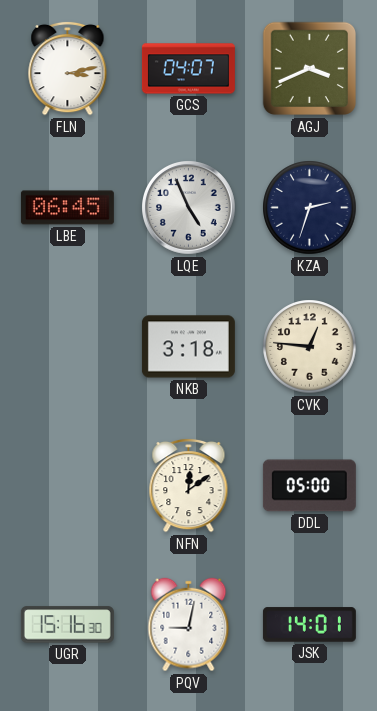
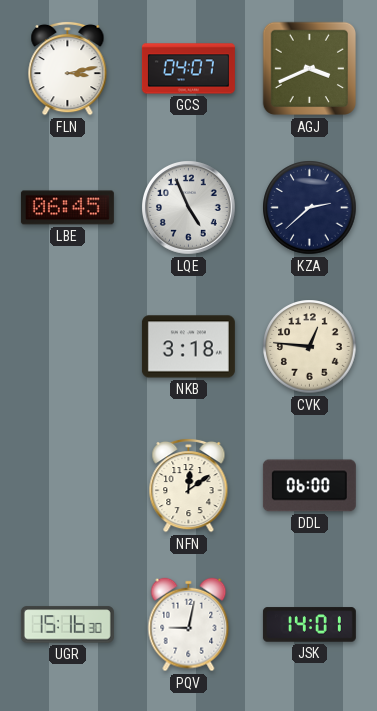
KZA: 2:33 -> 2:38
DDL: 05:00 -> 06:00
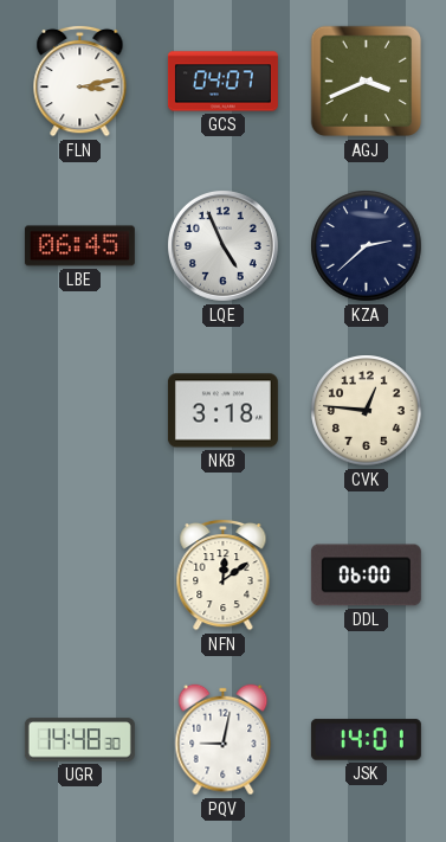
UGR: 15:16 -> 14:48
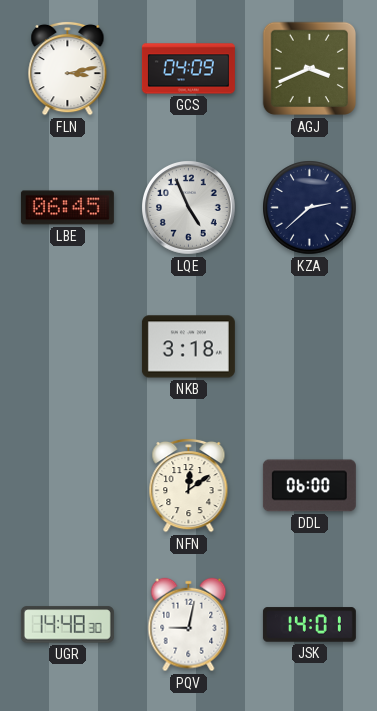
GCS: 04:07 -> 04:09
CVK: 12:46 -> none
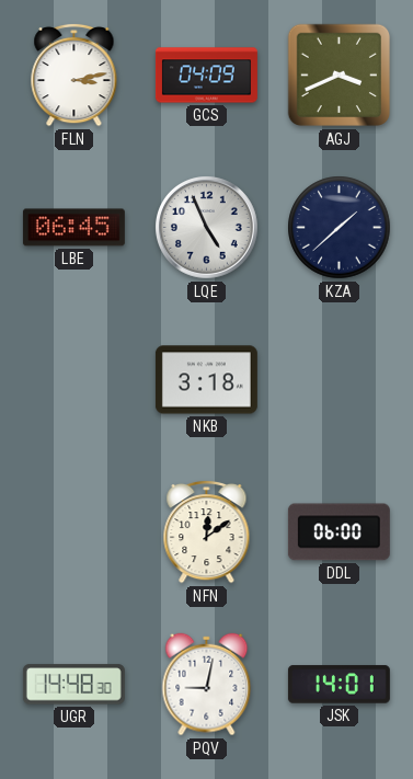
KZA: 2:38 -> 1:38
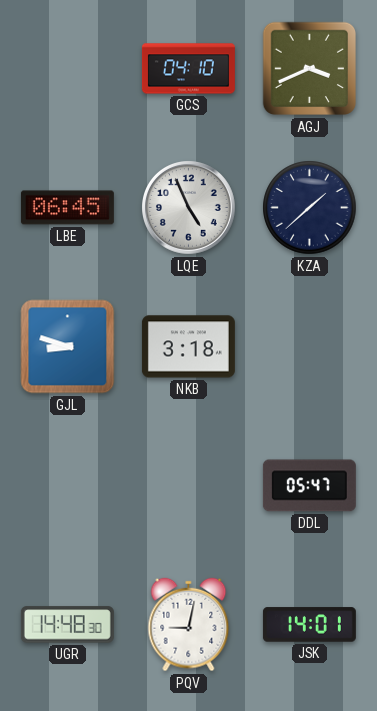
FLN: 3:13 -> none
GCS: 04:09 -> 04:10
GJL: none -> 8:48
NFN: 12:09 -> none
DDL: 06:00 -> 05:47
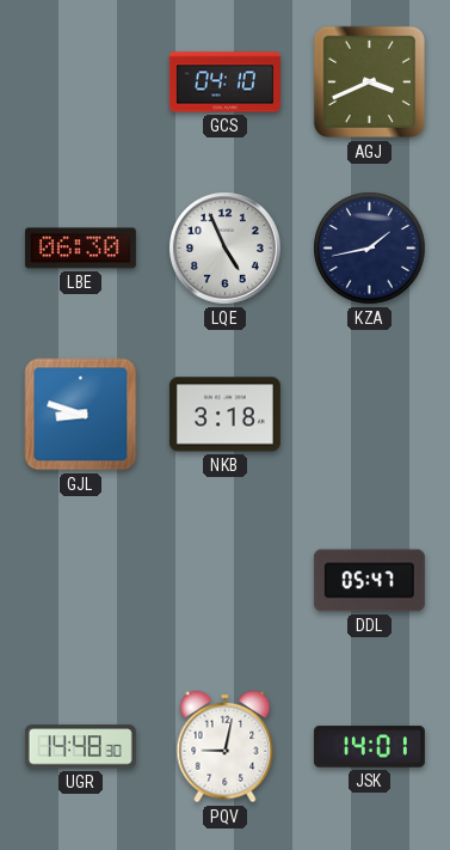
LBE: 06:45 -> 06:30
KZA: 1:38 -> 1:43
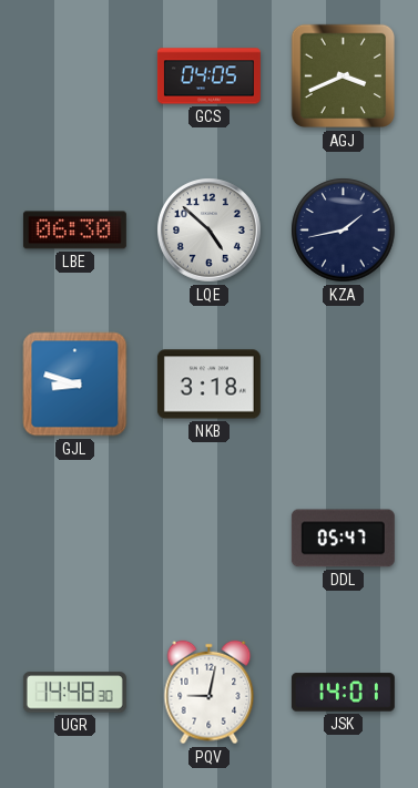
GCS: 04:10 -> 04:05
LQE: 4:56 -> 4:52
